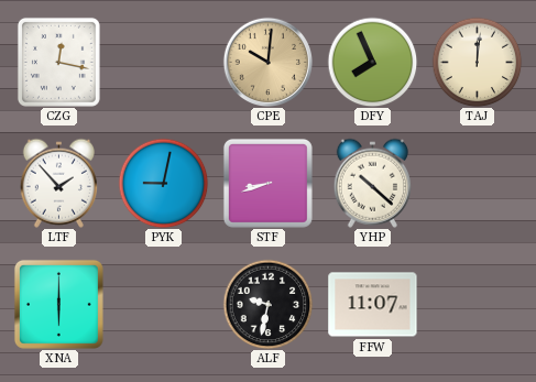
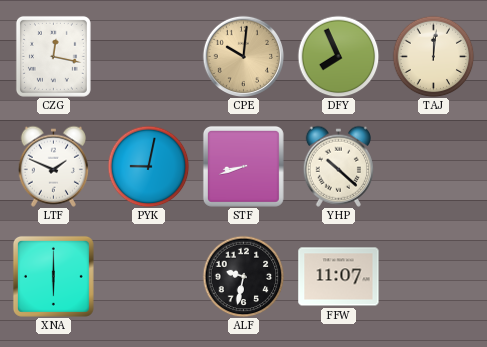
LTF: 1:53 -> 1:49
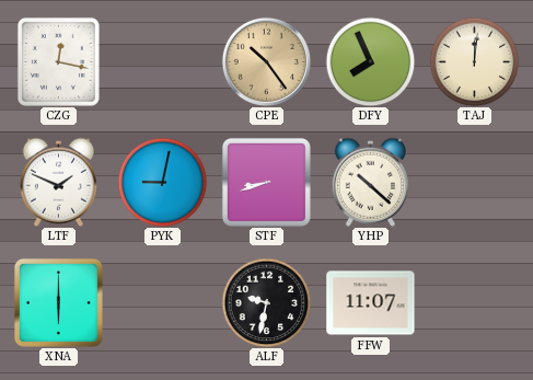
CPE: 10:01 -> 10:24
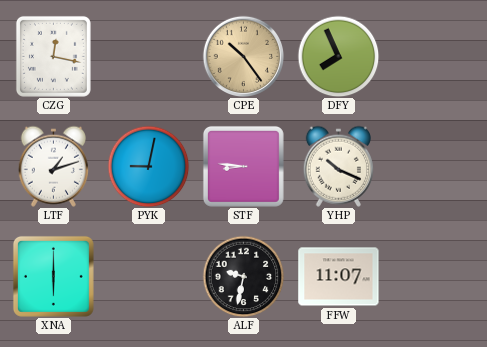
TAJ: 12:01 -> none
LTF: 1:49 -> 1:12
STF: 8:42 -> 8:46
YHP: 10:22 -> 10:19
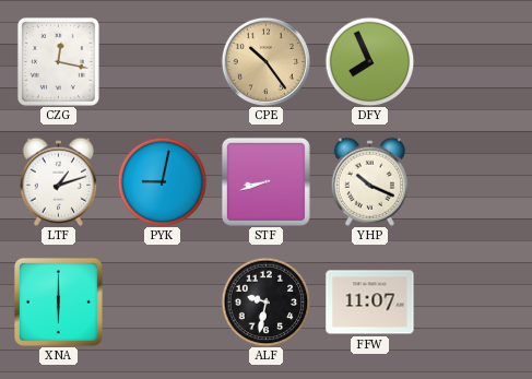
STF: 8:46 -> 8:42
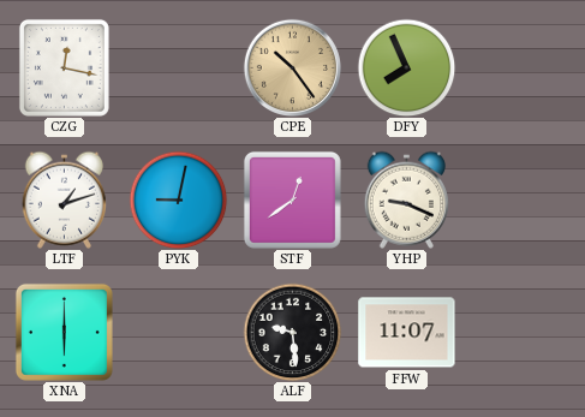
STF: 8:42 -> 12:39
YHP: 10:19 -> 9:19
ALF: 9:32 -> 9:29
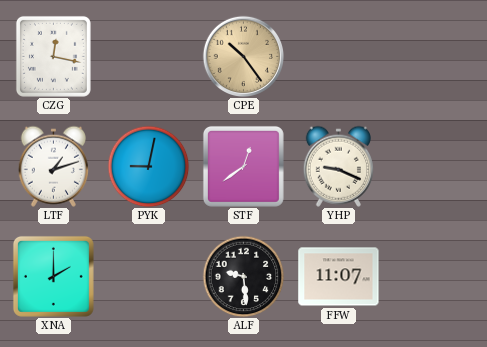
DFY: 7:56 -> none
XNA: 6:00 -> 2:00
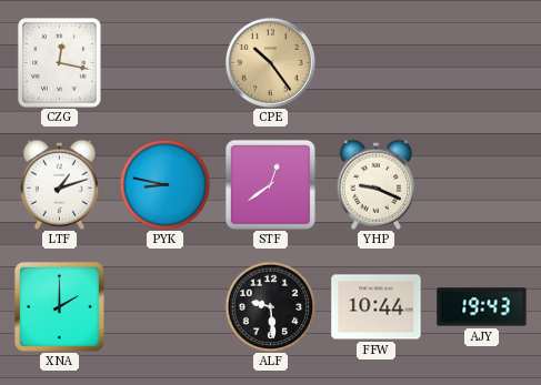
PYK: 9:02 -> 8:47
FFW: 11:07 -> 10:44
AJY: none -> 19:43
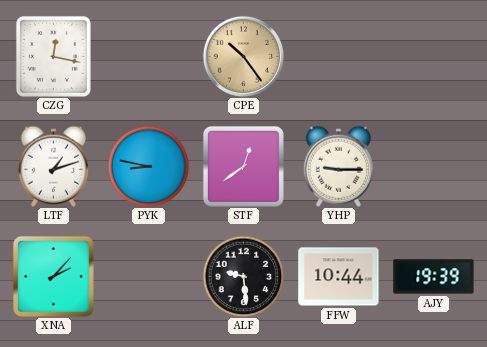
YHP: 9:19 -> 9:15
XNA: 2:00 -> 2:07
AJY: 19:43 -> 19:39
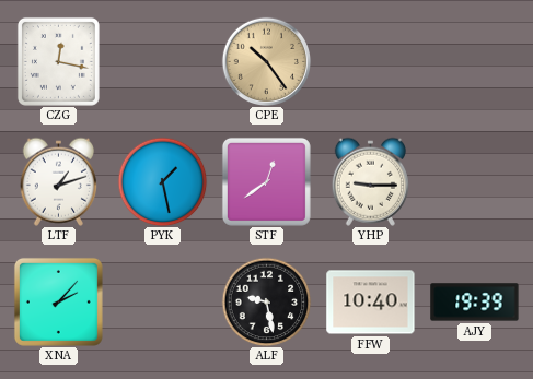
PYK: 8:47 -> 1:28
ALF: 9:29 -> 9:28
FFW: 10:44 -> 10:40
